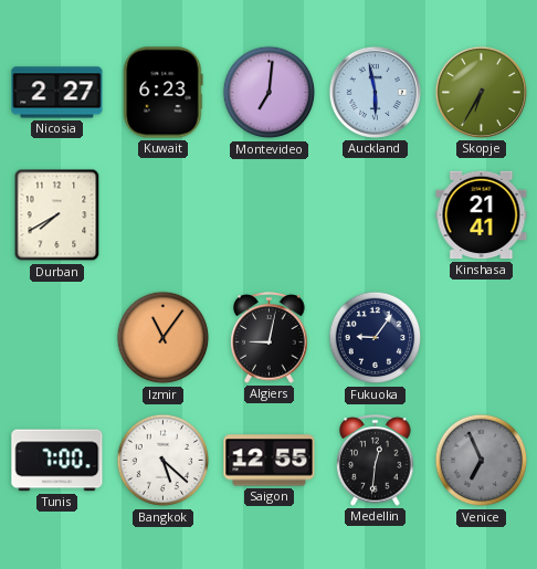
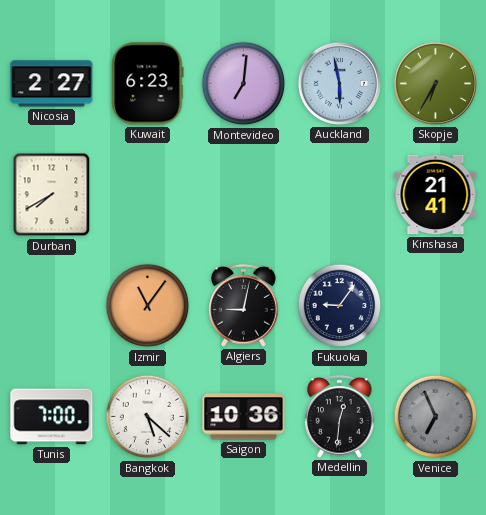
Saigon: 12:55 -> 10:36
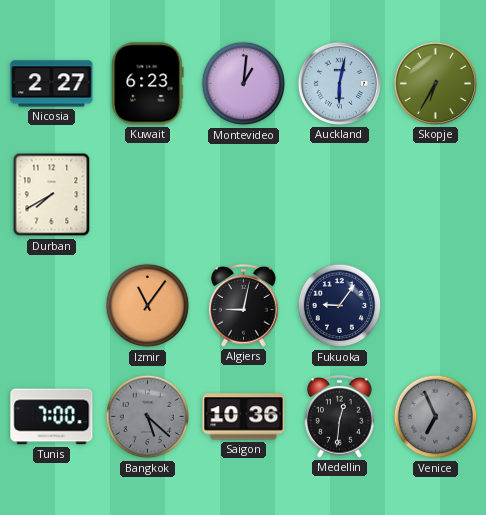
Montevideo: 7:01 -> 1:01
Auckland: 5:58 -> 6:02
Kinshasa: 21:41 -> none
Bangkok dial: white -> grey
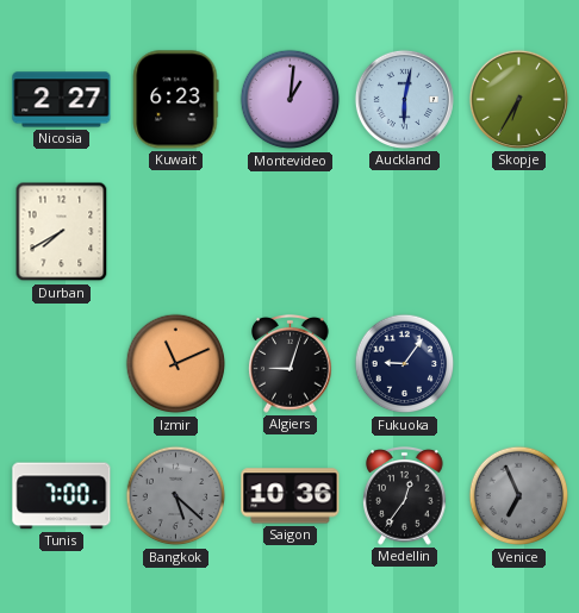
Izmir: 11:06 -> 11:11
Algiers: 9:02 -> 9:03
Medellin: 12:31 -> 12:36
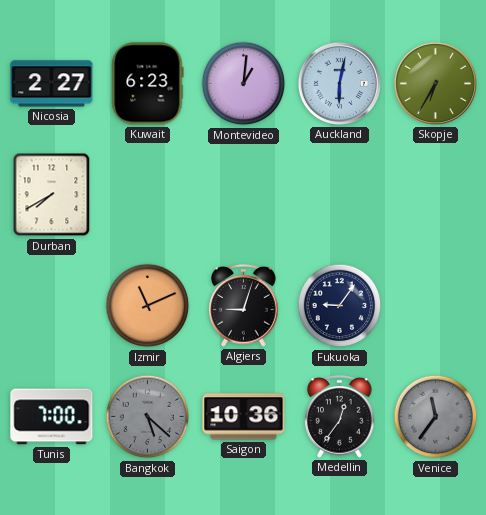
Venice: 6:56 -> 11:36
